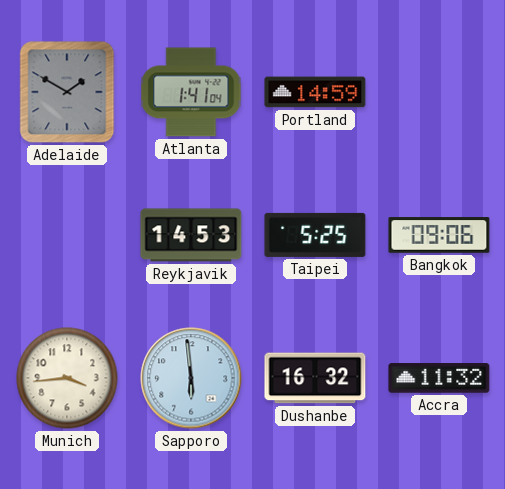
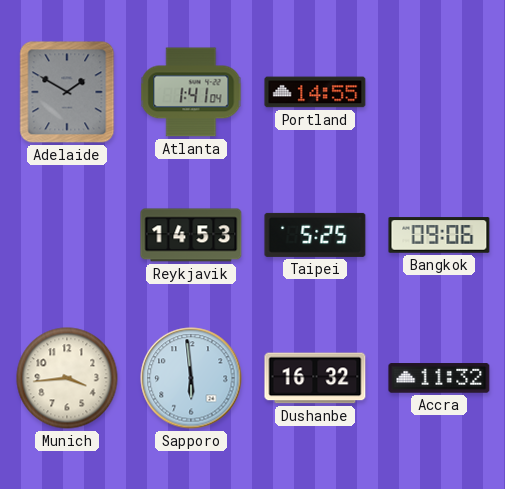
Portland: 14:59 -> 14:55
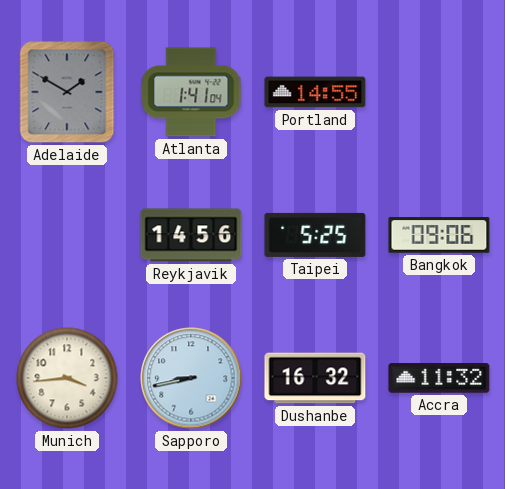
Reykjavik: 14:53 -> 14:56
Sapporo: 5:59 -> 8:43
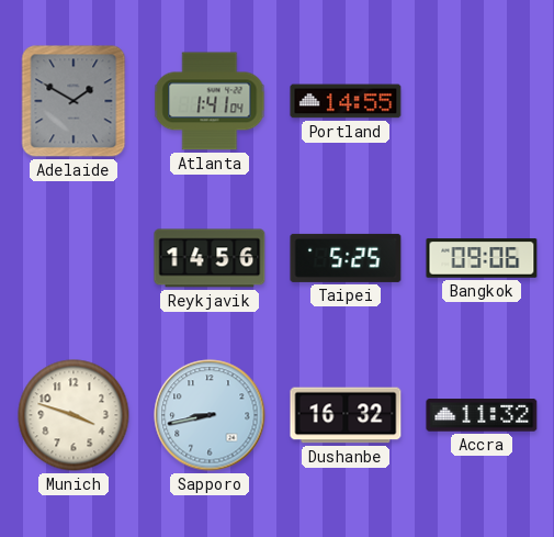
Munich: 3:44 -> 3:48
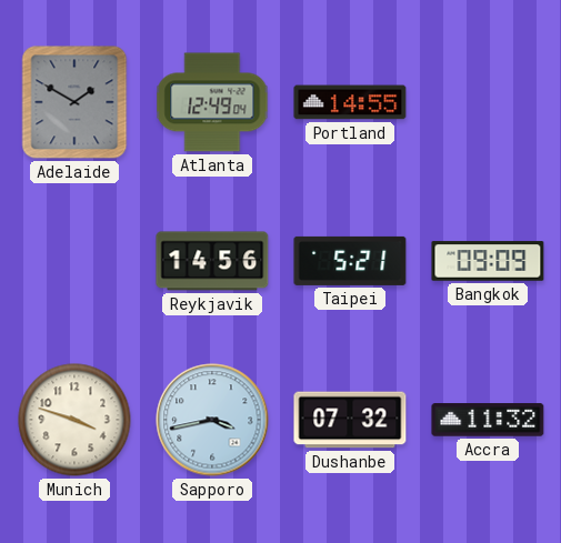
Atlanta: 1:41 -> 12:49
Taipei: 5:25 -> 5:21
Bangkok: 09:06 -> 09:09
Sapporo: 8:43 -> 3:43
Dushanbe: 16:32 -> 07:32
